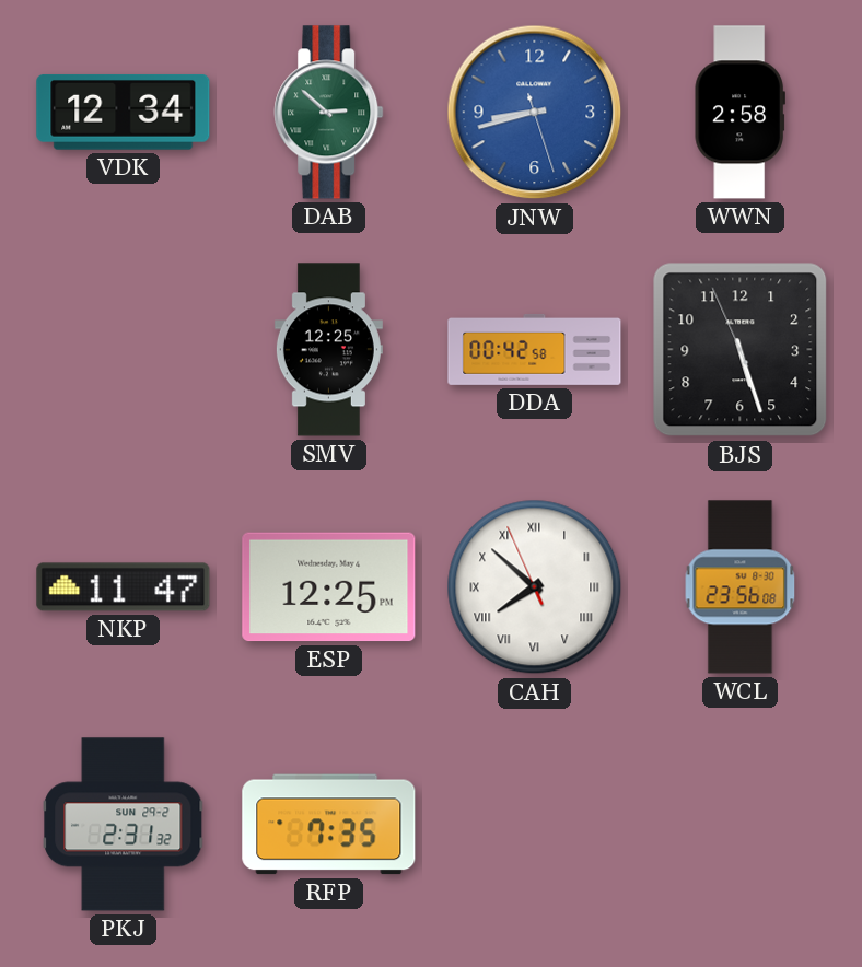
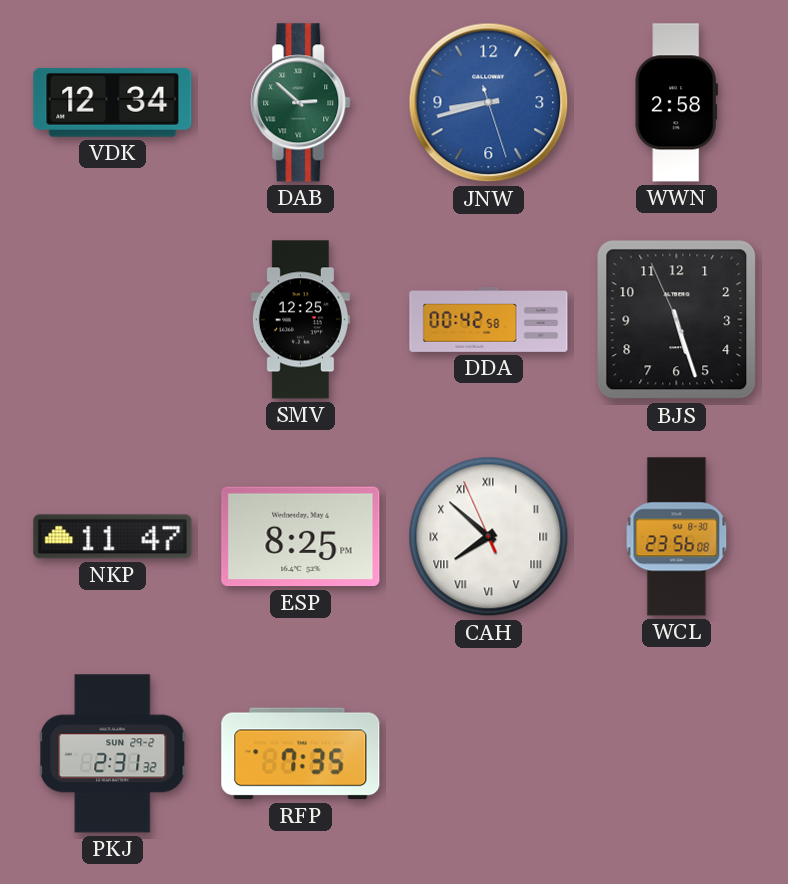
ESP: 12:25 -> 8:25
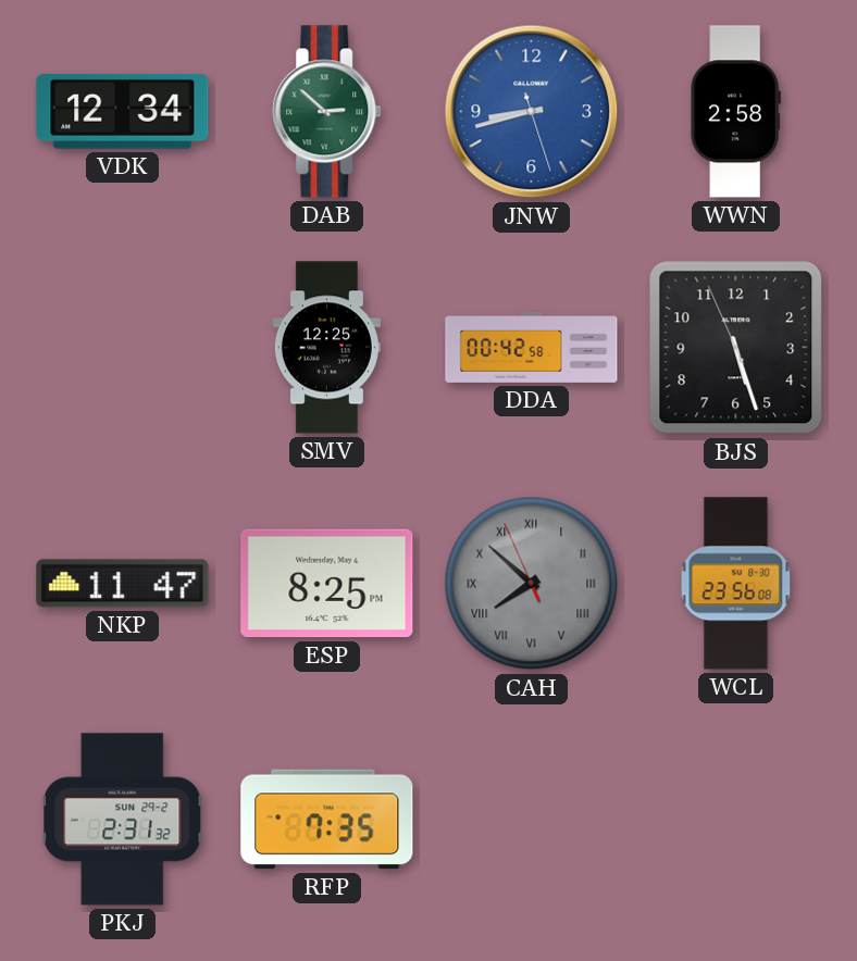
CAH dial: white -> grey
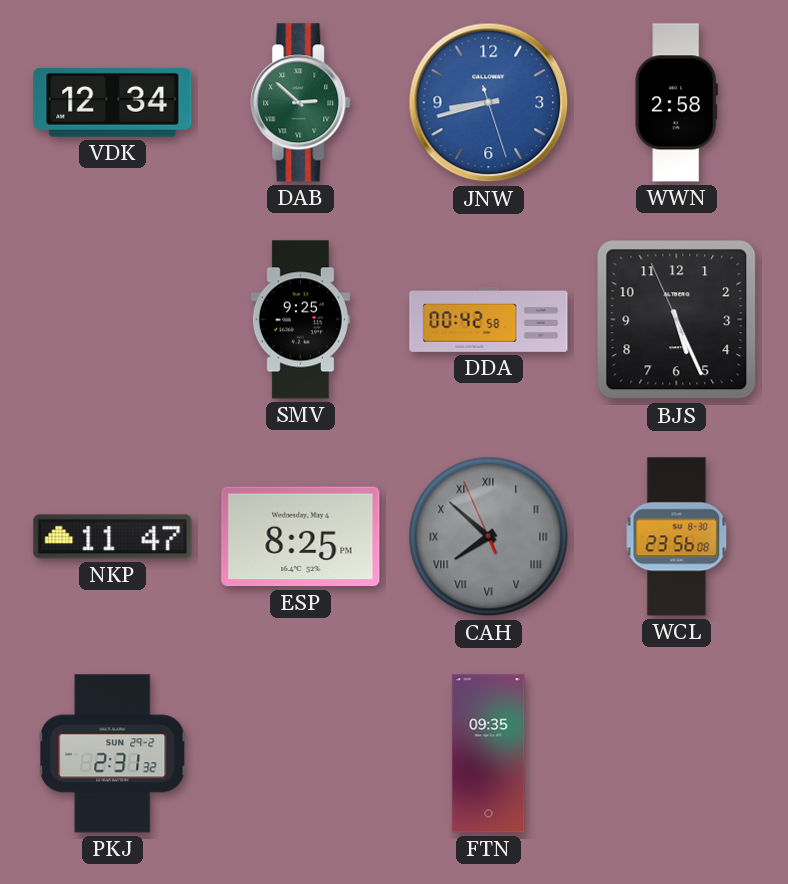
SMV: 12:25 -> 9:25
BJS: 5:26 -> 5:25
RFP: 7:35 -> none
FTN: none -> 09:35
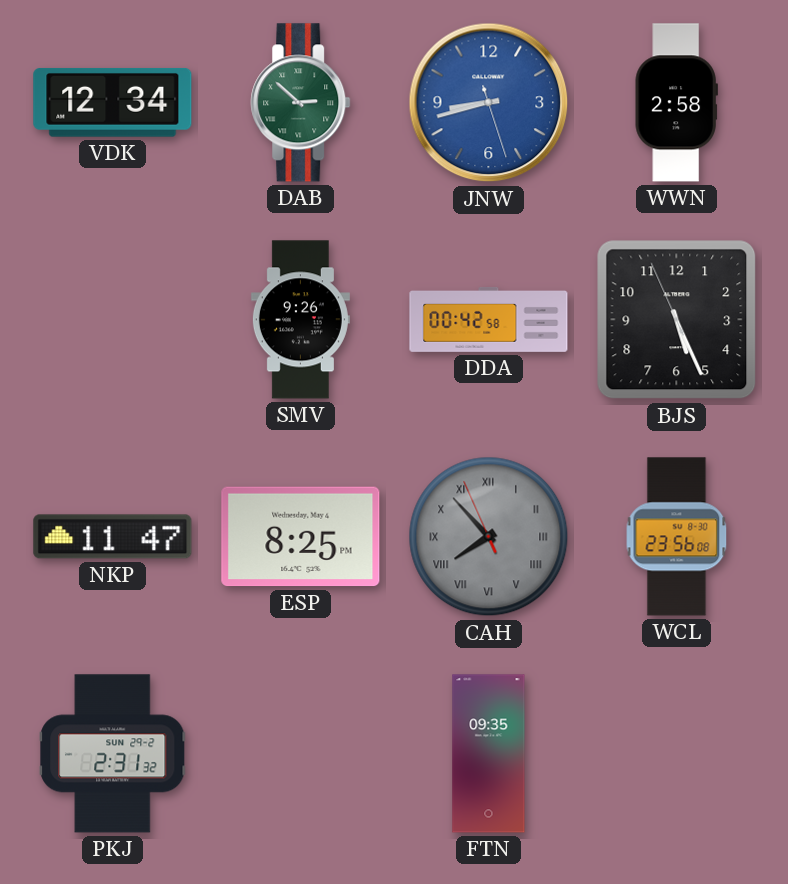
SMV: 9:25 -> 9:26
CAH: 7:51 -> 7:52
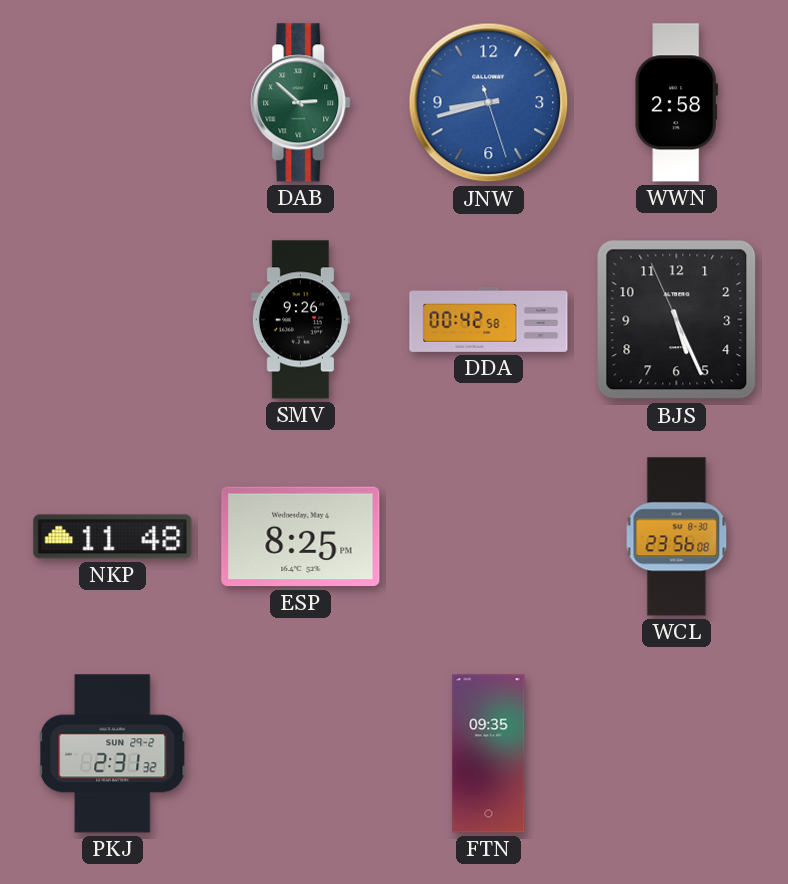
VDK: 12:34 -> none
NKP: 11:47 -> 11:48
CAH: 7:52 -> none
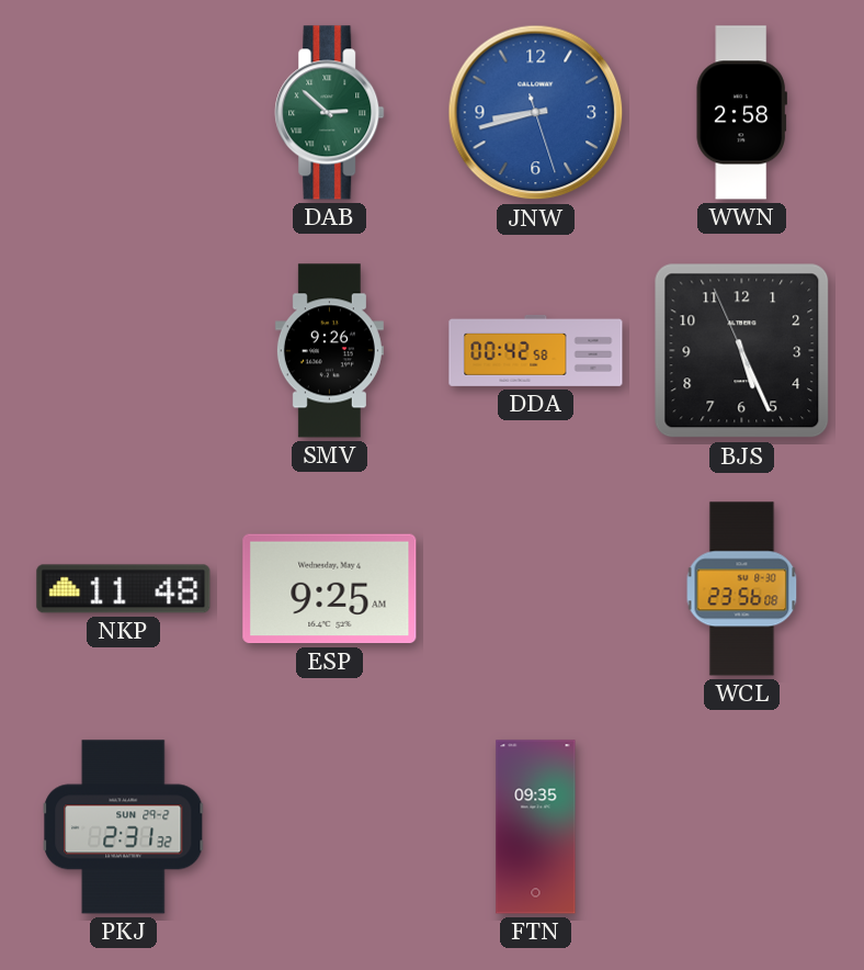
ESP: 8:25 -> 9:25
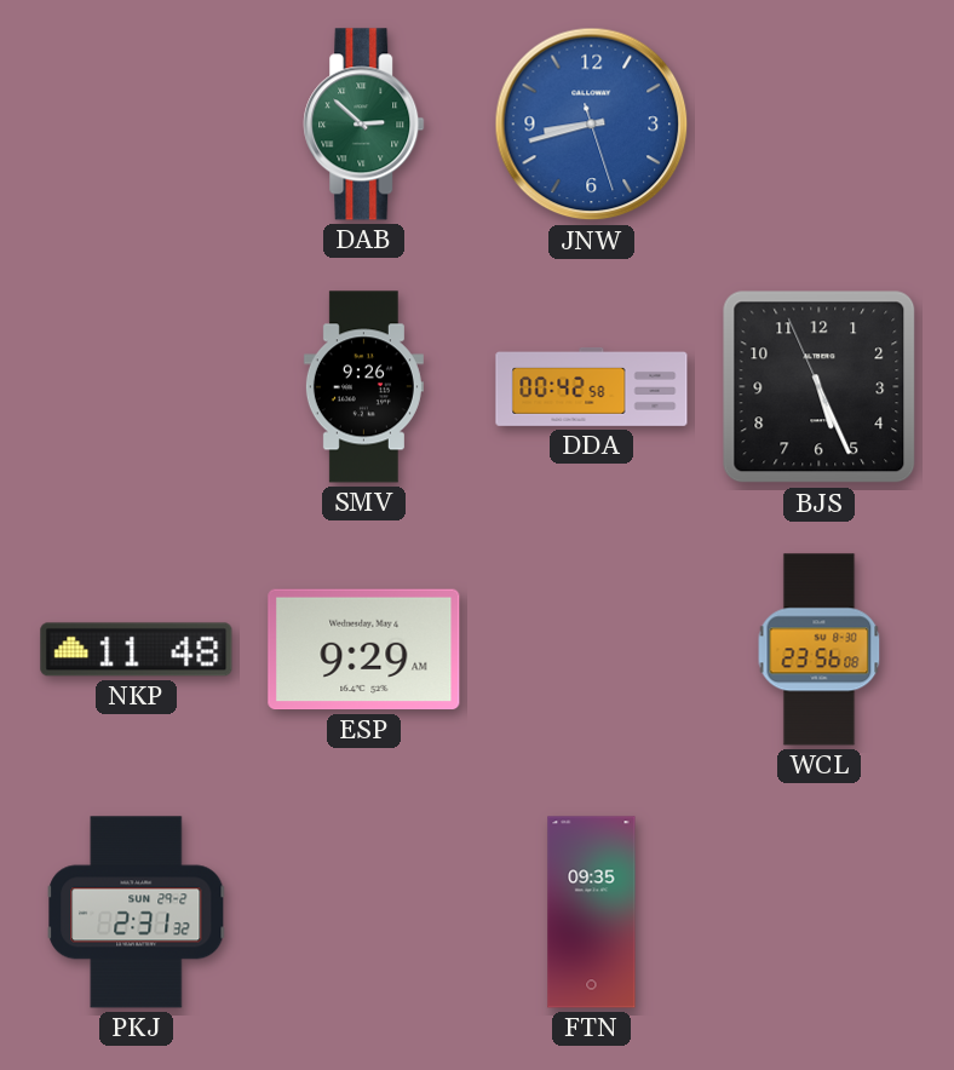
WWN: 2:58 -> none
ESP: 9:25 -> 9:29
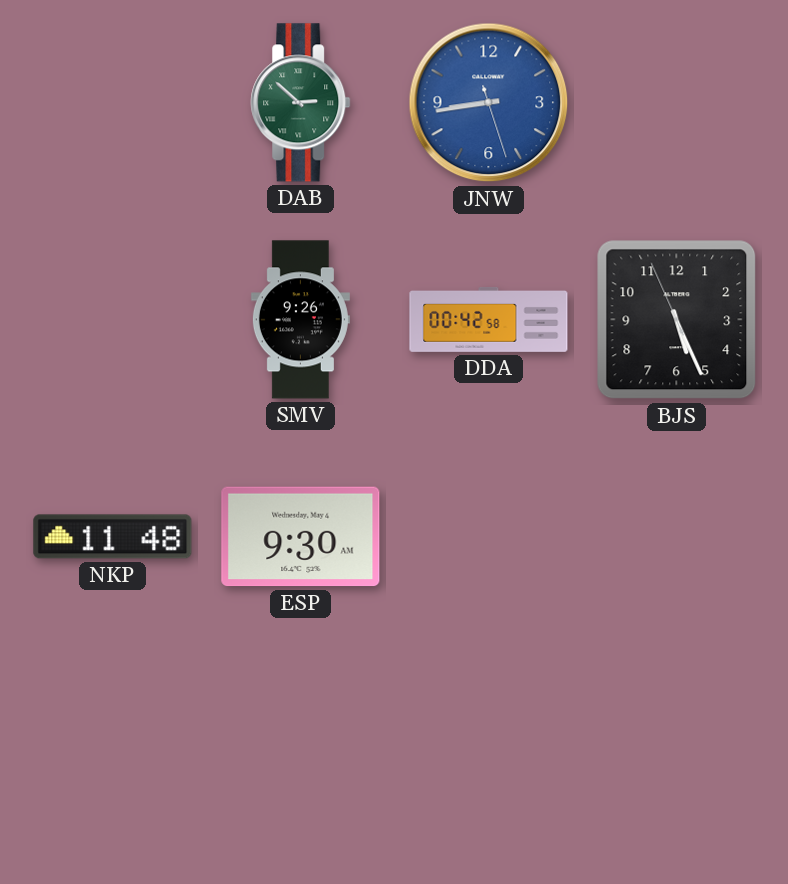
JNW: 8:42 -> 8:43
ESP: 9:29 -> 9:30
WCL: 23:56 -> none
PKJ: 2:31 -> none
FTN: 09:35 -> none
